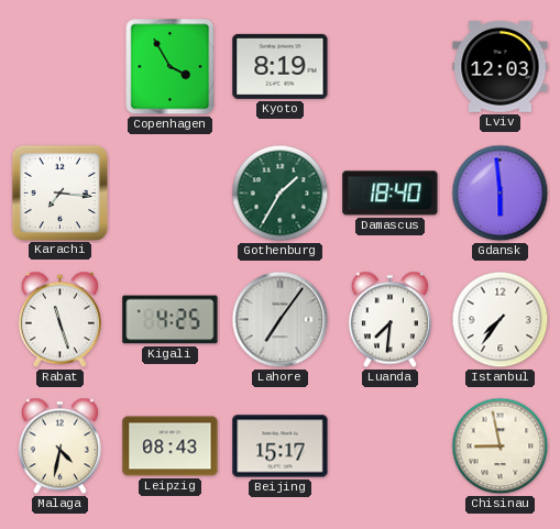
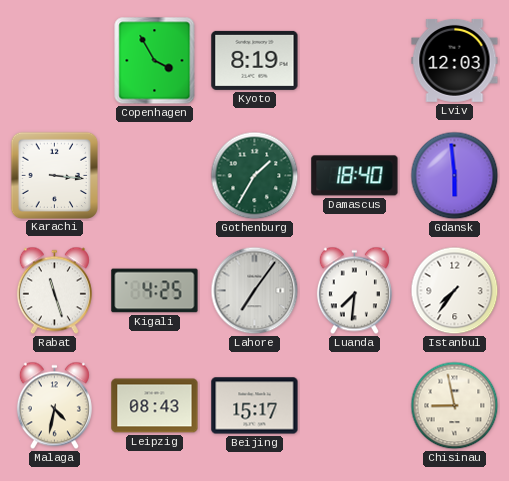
Karachi: 7:16 -> 3:16
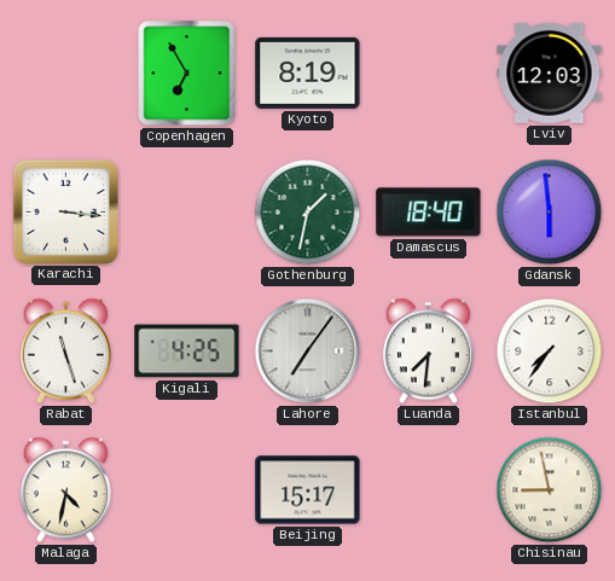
Copenhagen: 3:55 -> 6:55
Gothenburg: 1:35 -> 1:32
Leipzig: 08:43 -> none
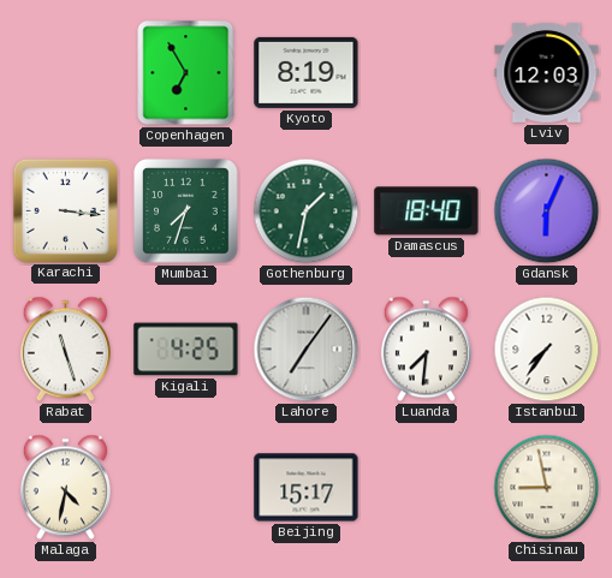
Mumbai: none -> 7:33
Gdansk: 5:59 -> 6:04
